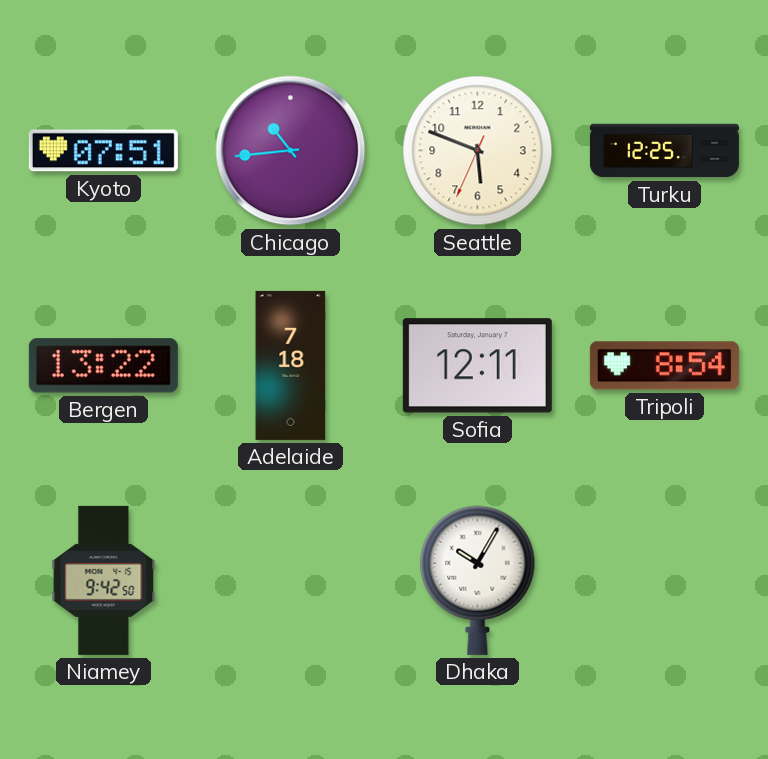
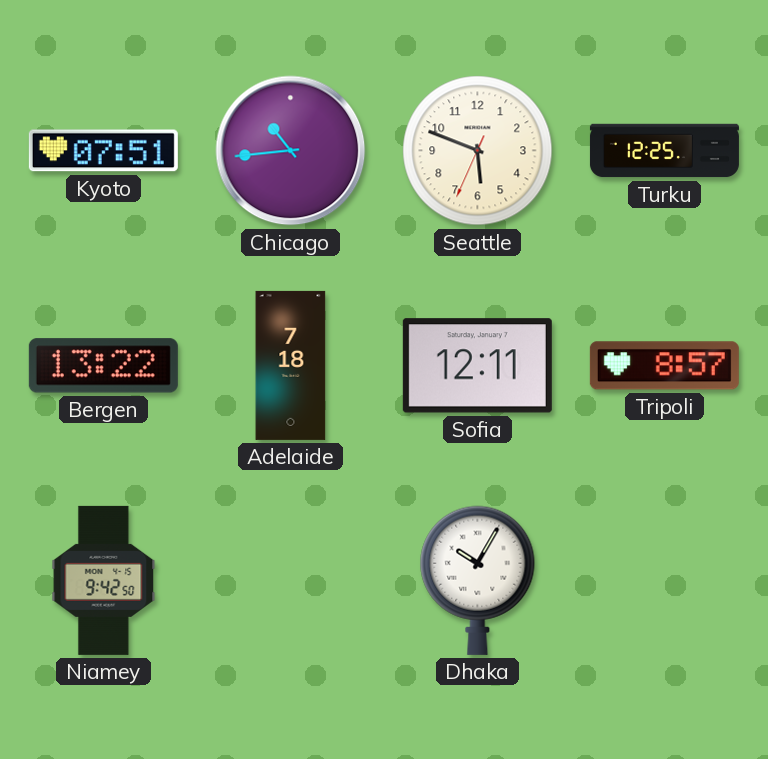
Tripoli: 8:54 -> 8:57
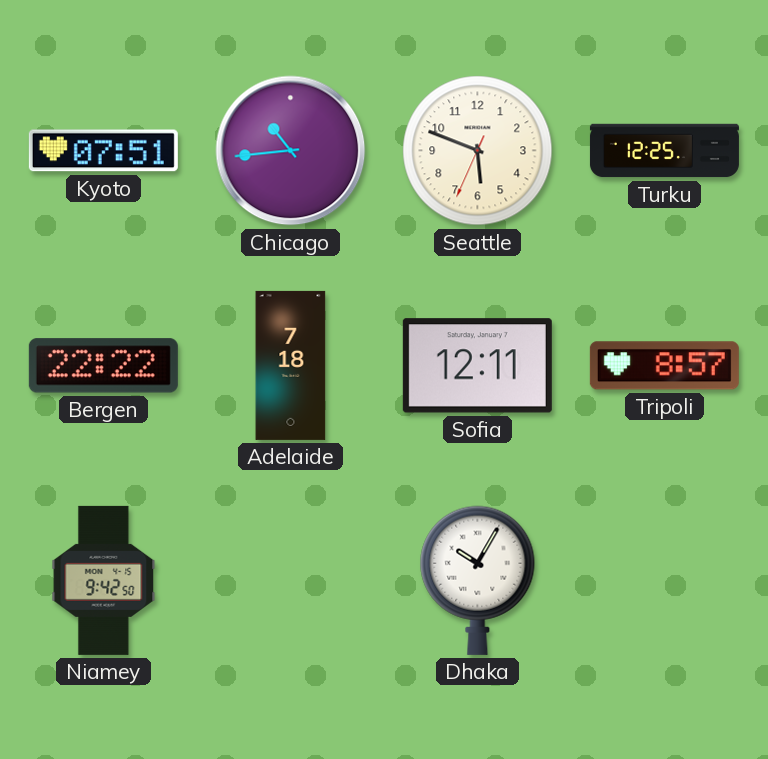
Bergen: 13:22 -> 22:22
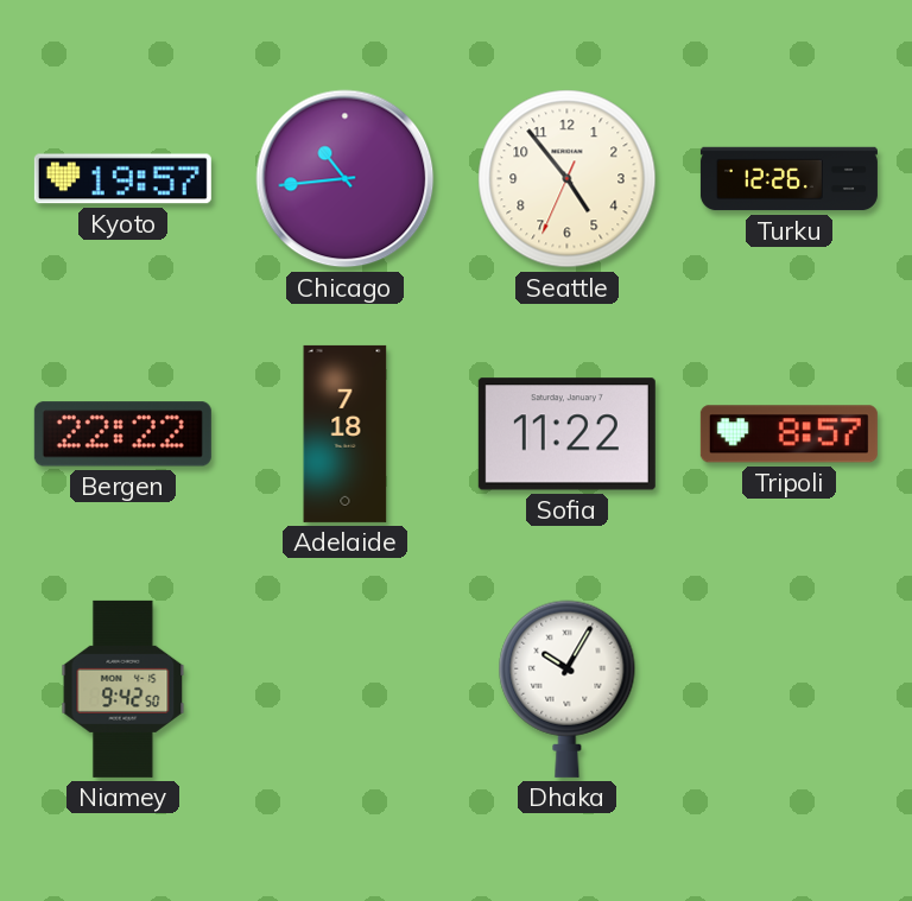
Kyoto: 07:51 -> 19:57
Seattle: 5:48 -> 4:53
Turku: 12:25 -> 12:26
Sofia: 12:11 -> 11:22
